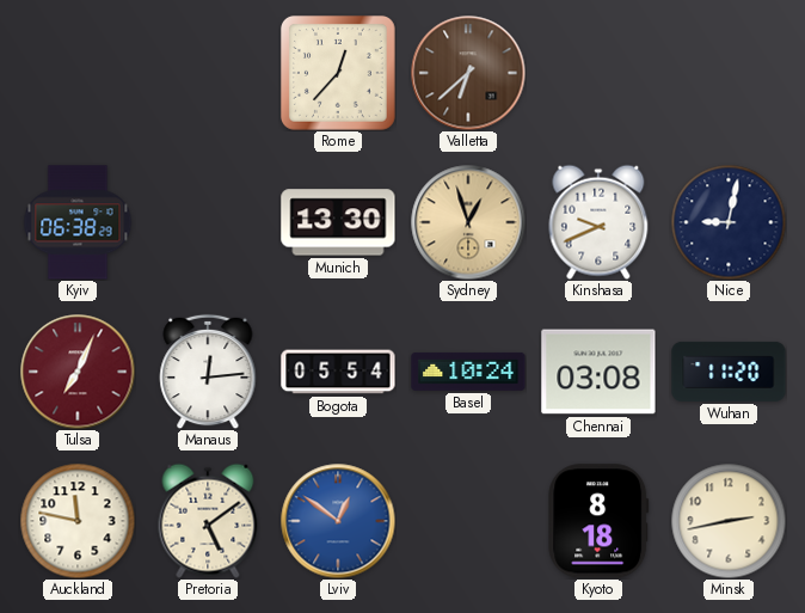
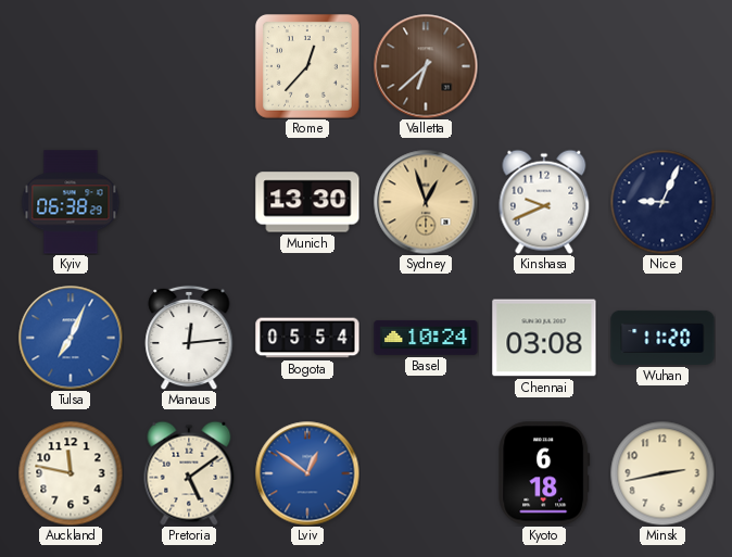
Nice: 9:02 -> 9:04
Tulsa dial: burgundy -> blue
Kyoto: 8:18 -> 6:18
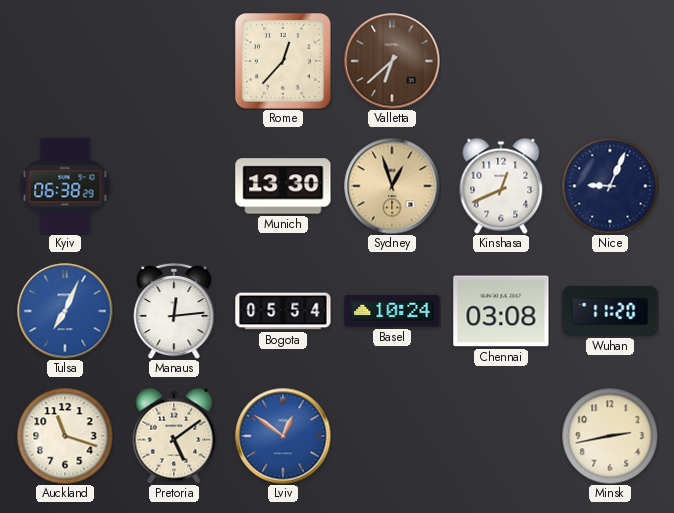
Kinshasa: 9:41 -> 12:41
Auckland: 11:47 -> 11:18
Kyoto: 6:18 -> none
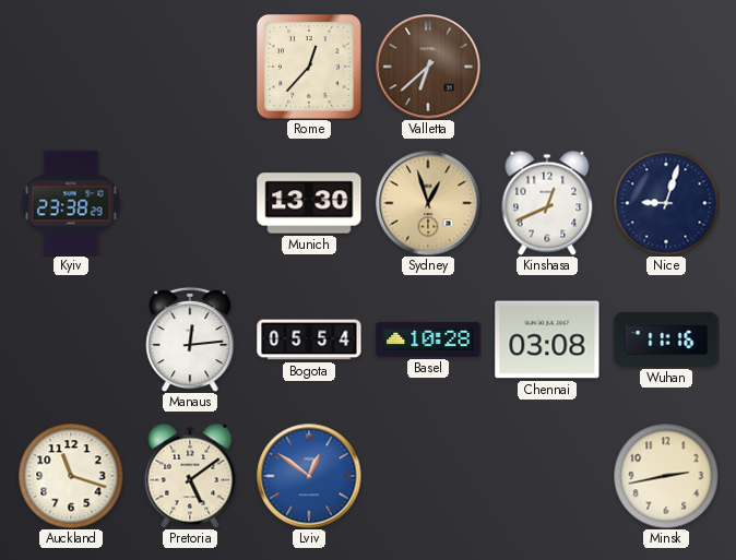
Kyiv: 06:38 -> 23:38
Nice: 9:04 -> 9:03
Tulsa: 7:04 -> none
Basel: 10:24 -> 10:28
Wuhan: 11:20 -> 11:16
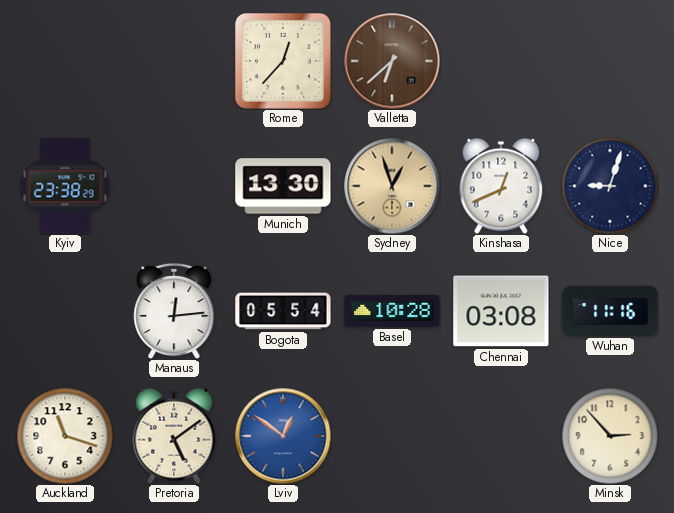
Minsk: 2:43 -> 2:53
